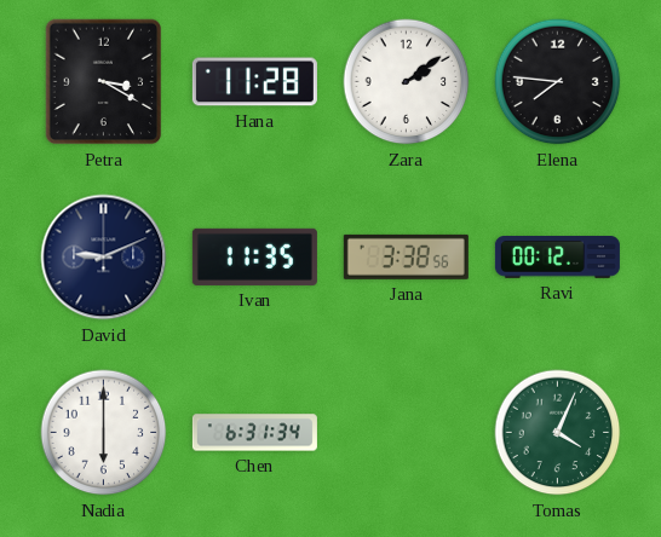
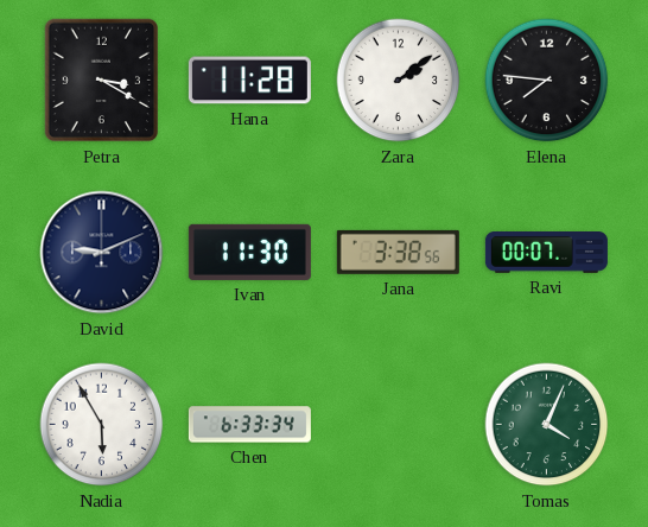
Ivan: 11:35 -> 11:30
Ravi: 00:12 -> 00:07
Nadia: 6:00 -> 5:55
Chen: 6:31 -> 6:33
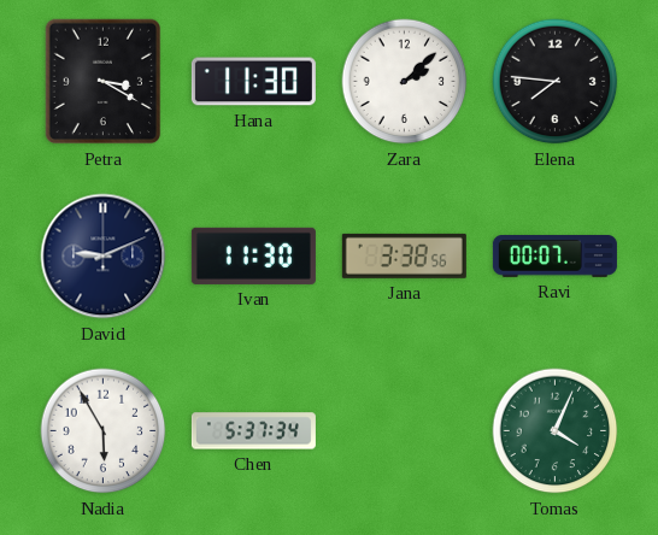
Hana: 11:28 -> 11:30
Zara: 2:09 -> 2:08
Chen: 6:33 -> 5:37
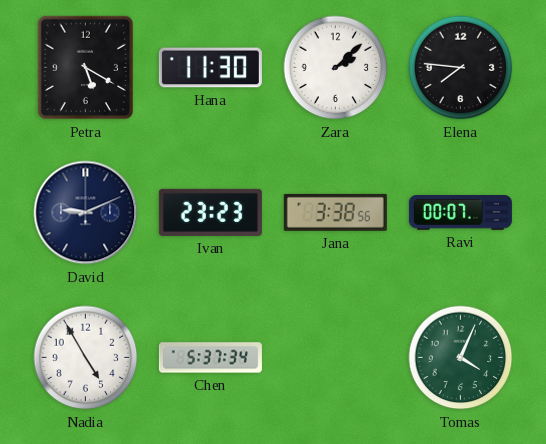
Petra: 3:20 -> 5:20
Ivan: 11:30 -> 23:23
Nadia: 5:55 -> 4:55
